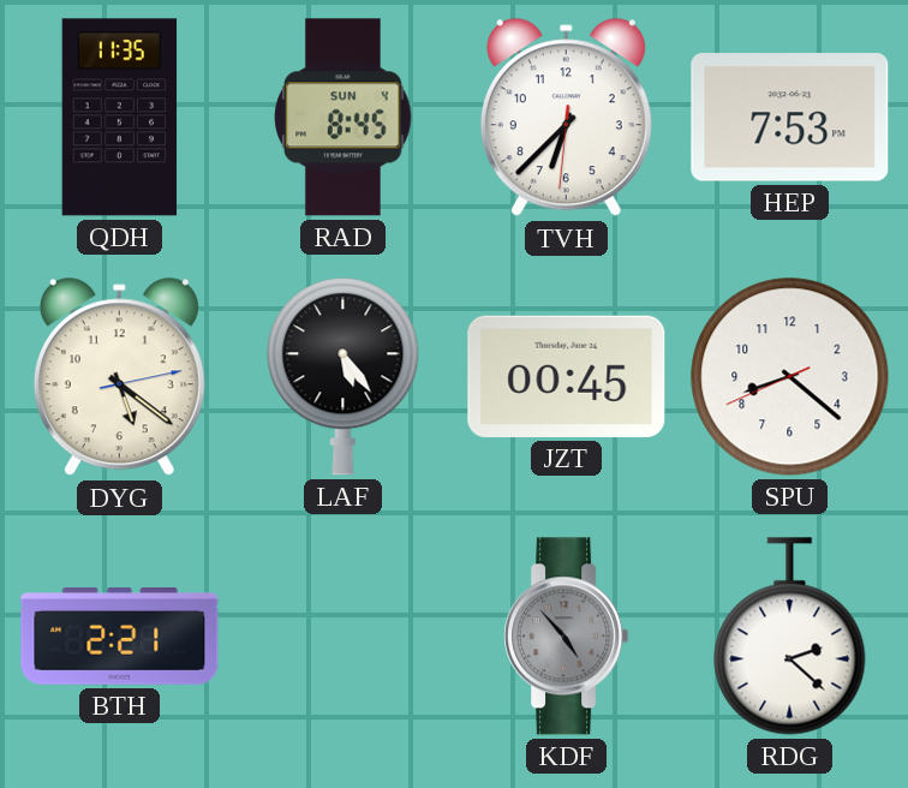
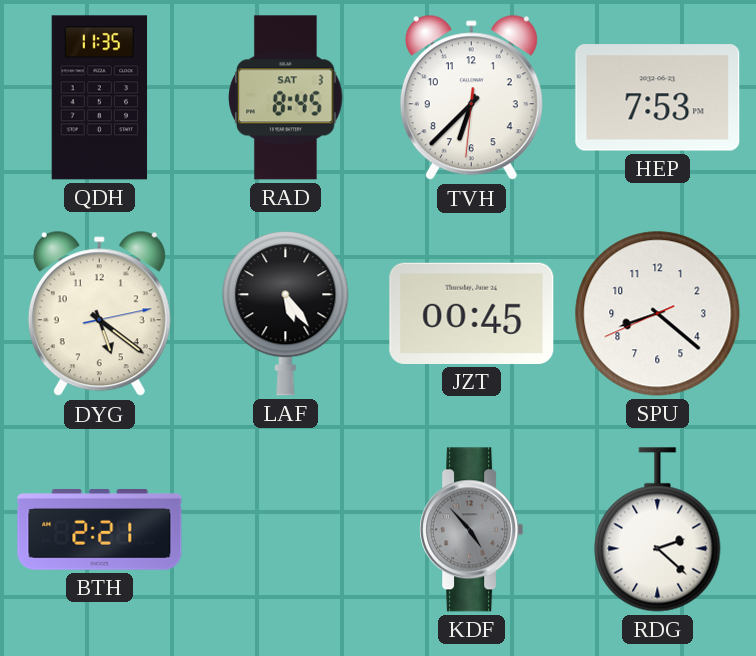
RAD date: SUN 4 -> SAT 3
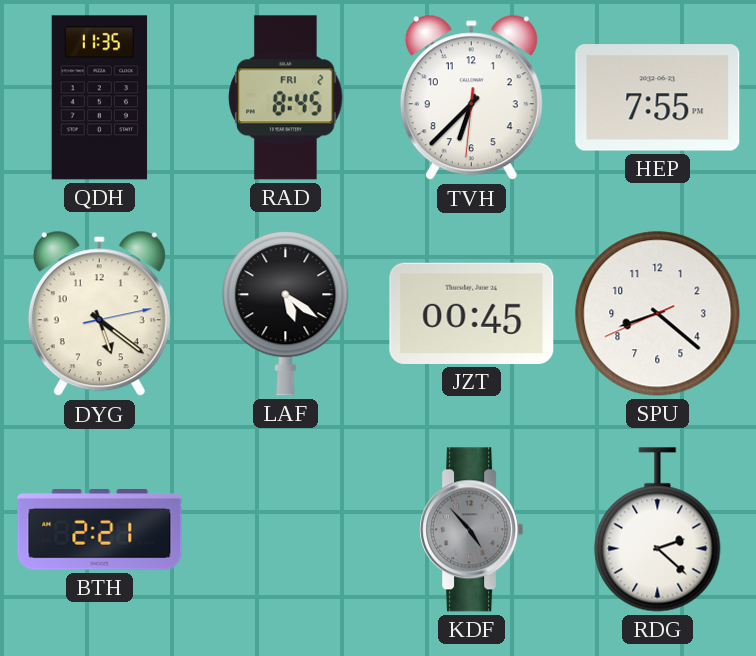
RAD date: SAT 3 -> FRI 2
HEP: 7:53 -> 7:55
LAF: 5:24 -> 5:21
